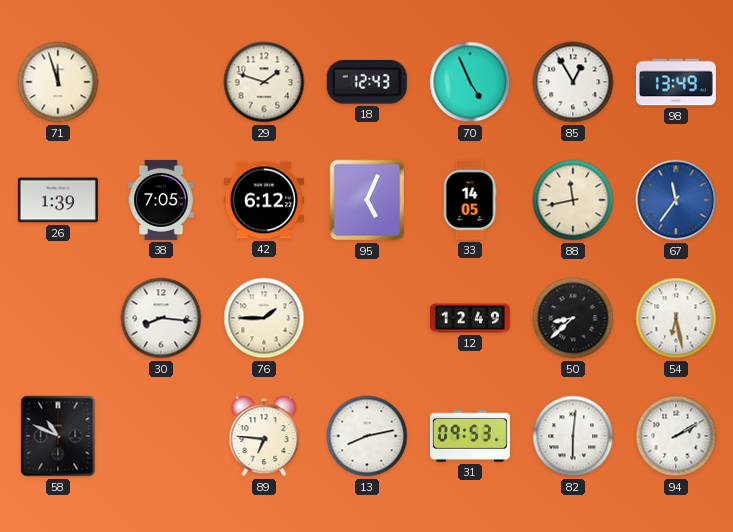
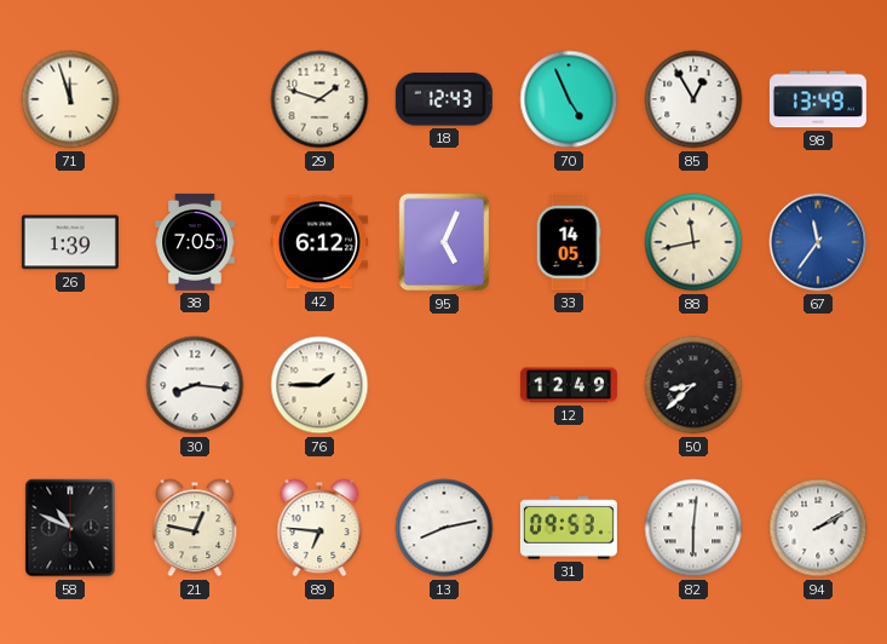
54: 6:28 -> none
21: none -> 12:47
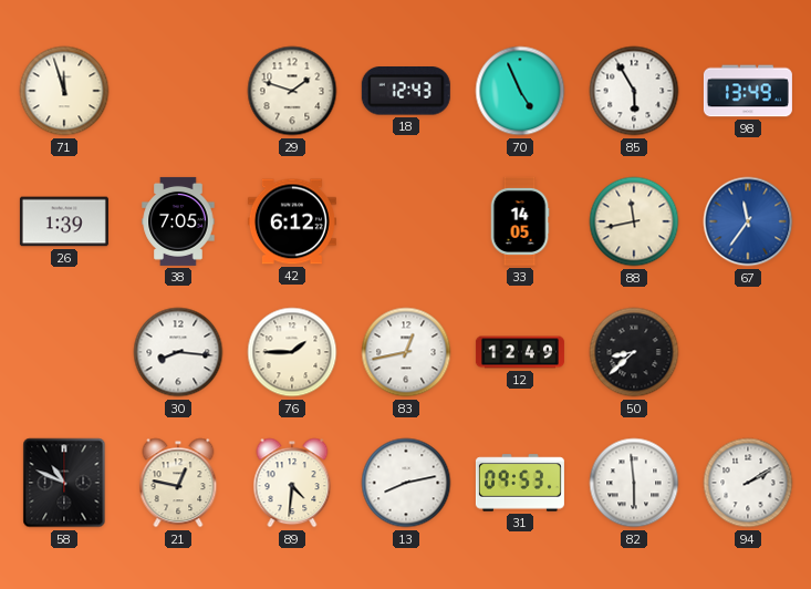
85: 12:55 -> 5:55
95: 5:04 -> none
83: none -> 12:43
89: 6:46 -> 4:31
82: 6:01 -> 5:59
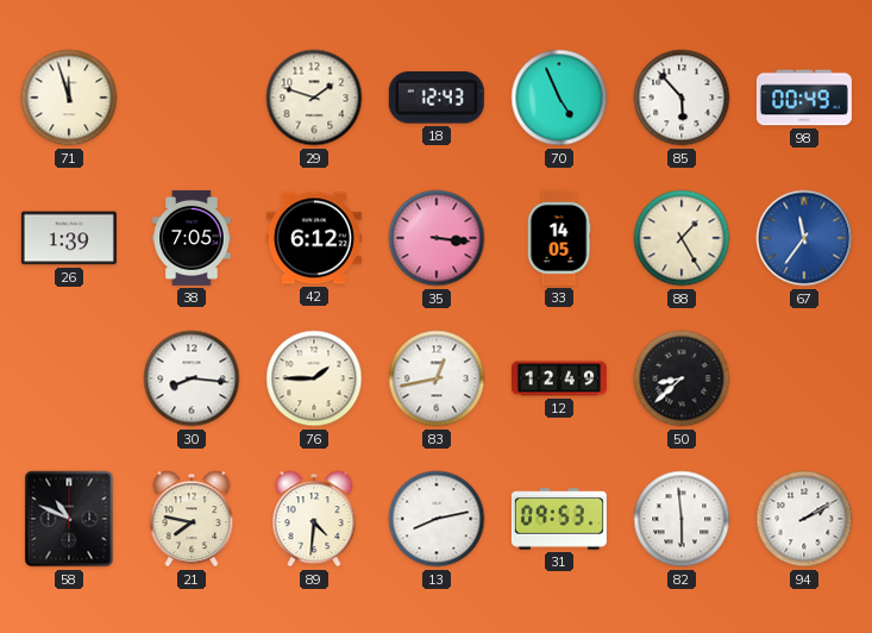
85: 5:55 -> 5:53
98: 13:49 -> 00:49
35: none -> 3:16
88: 11:43 -> 1:25
21: 12:47 -> 7:47
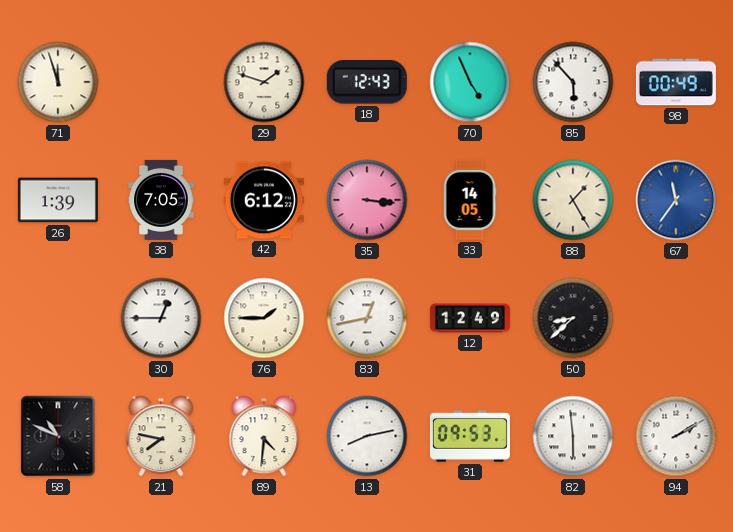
30: 8:16 -> 12:45
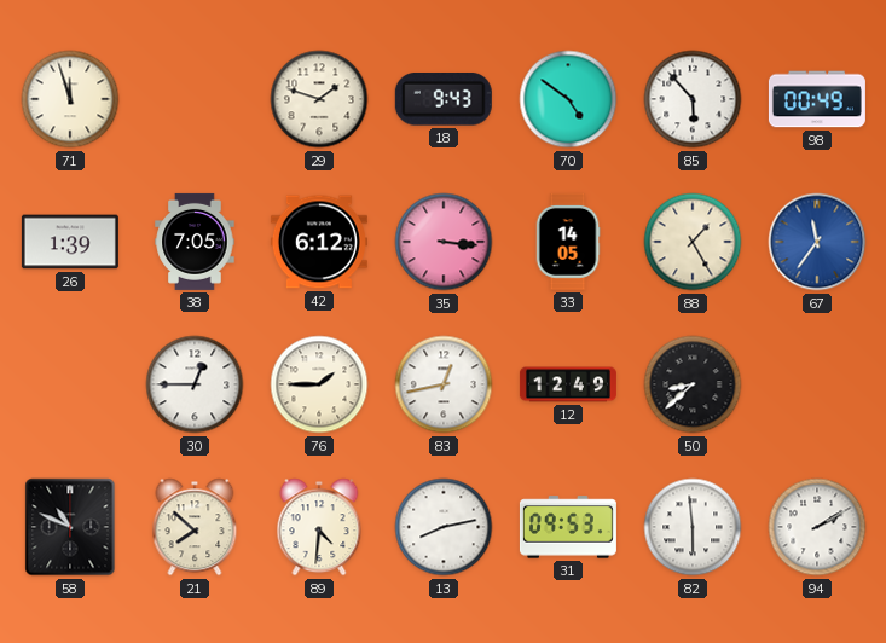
18: 12:43 -> 9:43
70: 4:56 -> 4:51
21: 7:47 -> 7:52
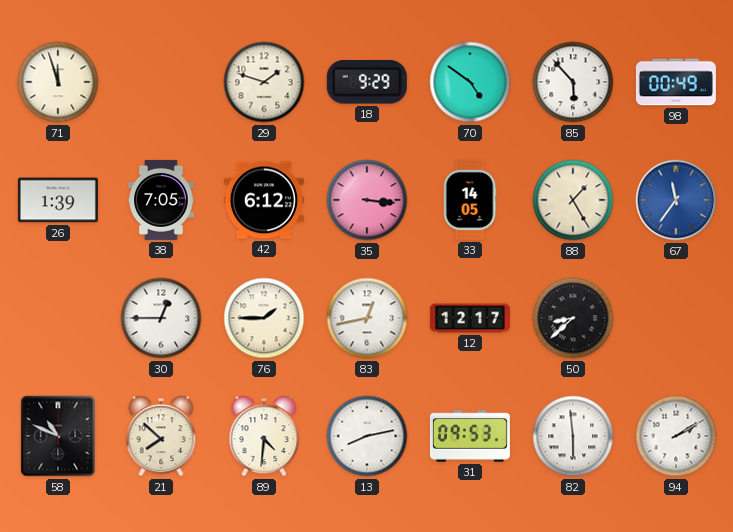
18: 9:43 -> 9:29
12: 12:49 -> 12:17
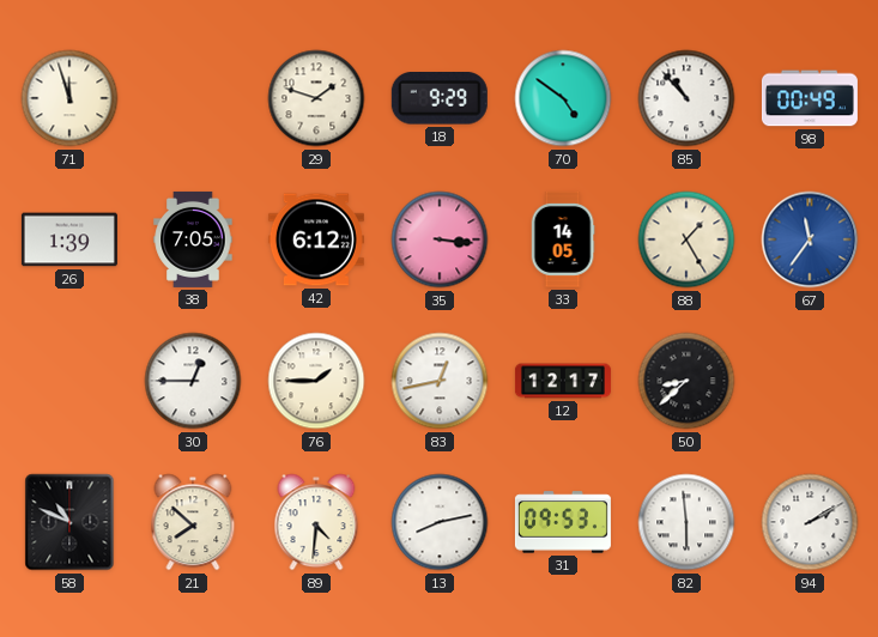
85: 5:53 -> 10:53
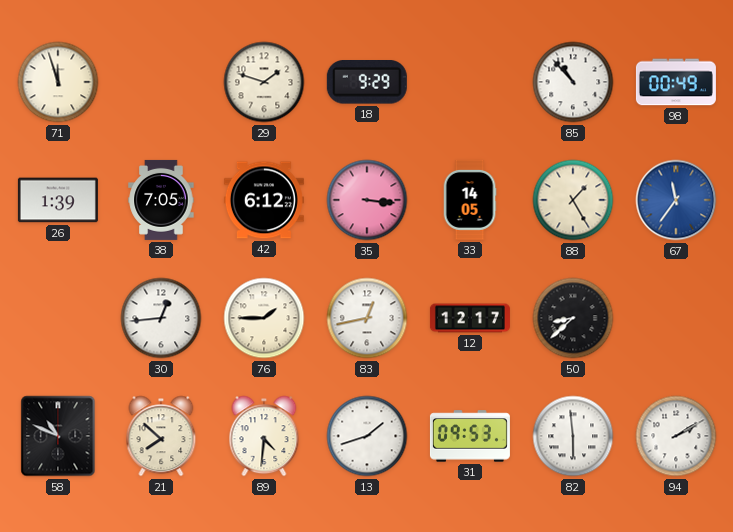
70: 4:51 -> none
30: 12:45 -> 12:44
13: 8:13 -> 1:42
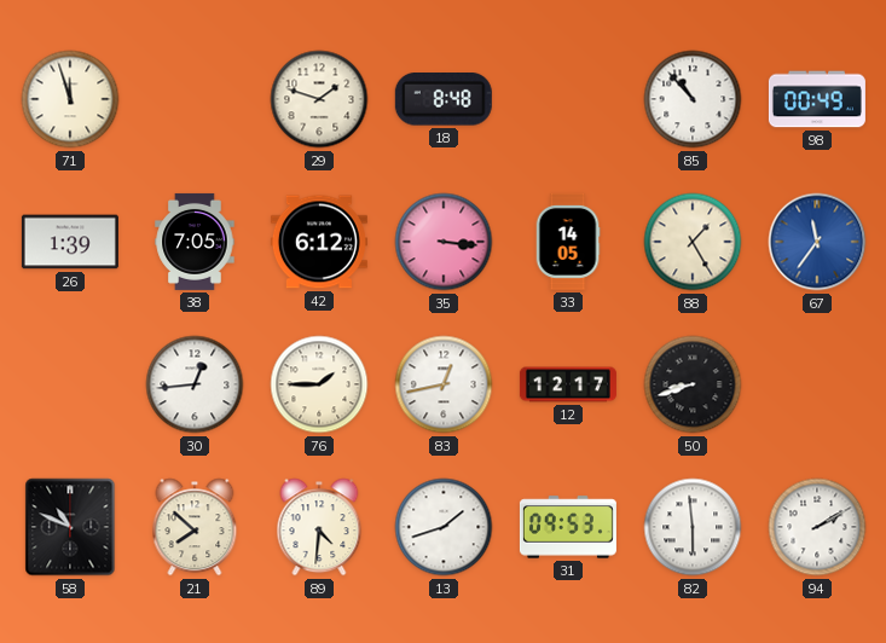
18: 9:29 -> 8:48
50: 8:38 -> 8:42
